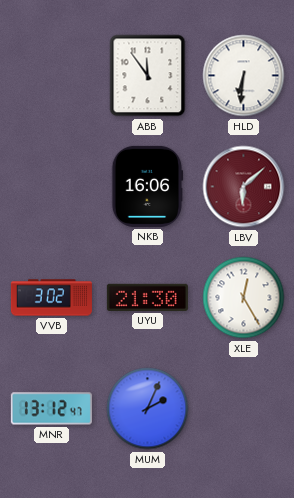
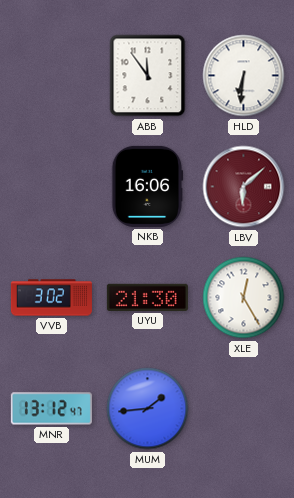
MUM: 2:04 -> 1:44
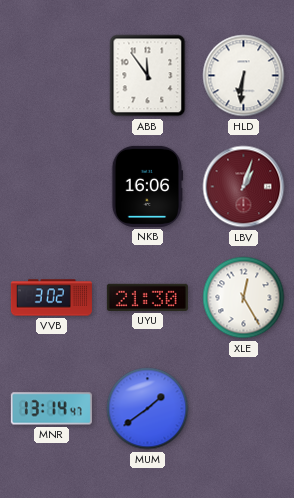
LBV: 6:08 -> 1:03
MNR: 13:12 -> 13:14
MUM: 1:44 -> 1:39
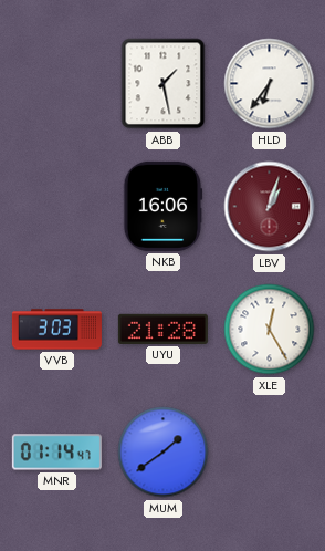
ABB: 11:54 -> 1:28
HLD: 6:31 -> 6:36
VVB: 3:02 -> 3:03
UYU: 21:30 -> 21:28
MNR: 13:14 -> 01:14
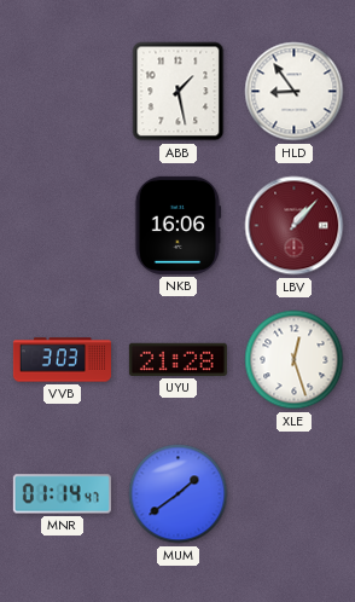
HLD: 6:36 -> 8:54
LBV: 1:03 -> 1:07
XLE: 12:25 -> 12:27
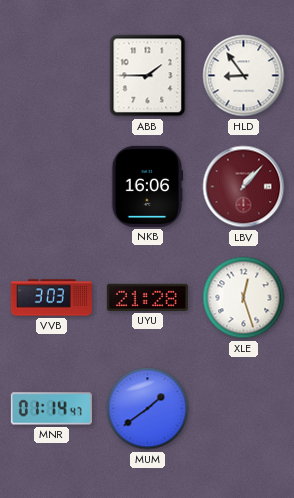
ABB: 1:28 -> 1:45
